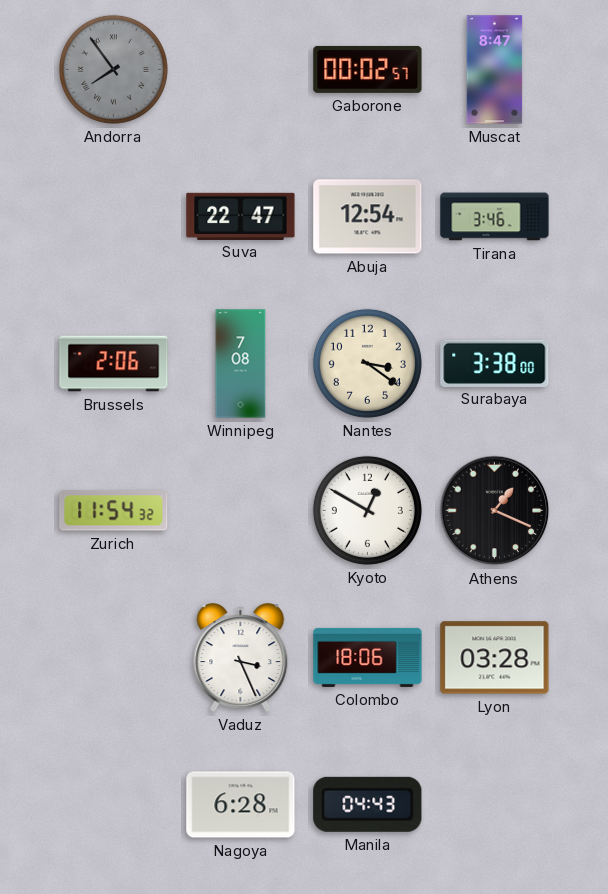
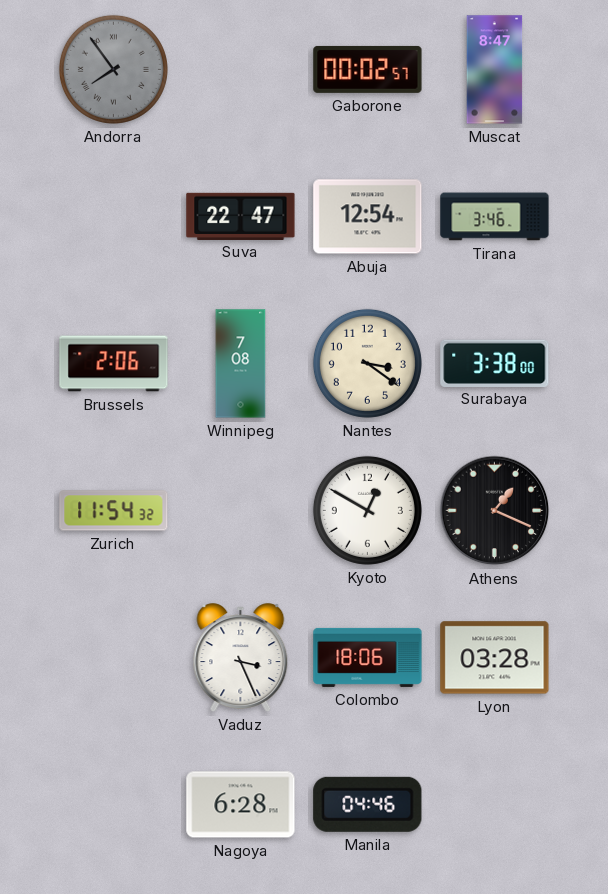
Manila: 04:43 -> 04:46
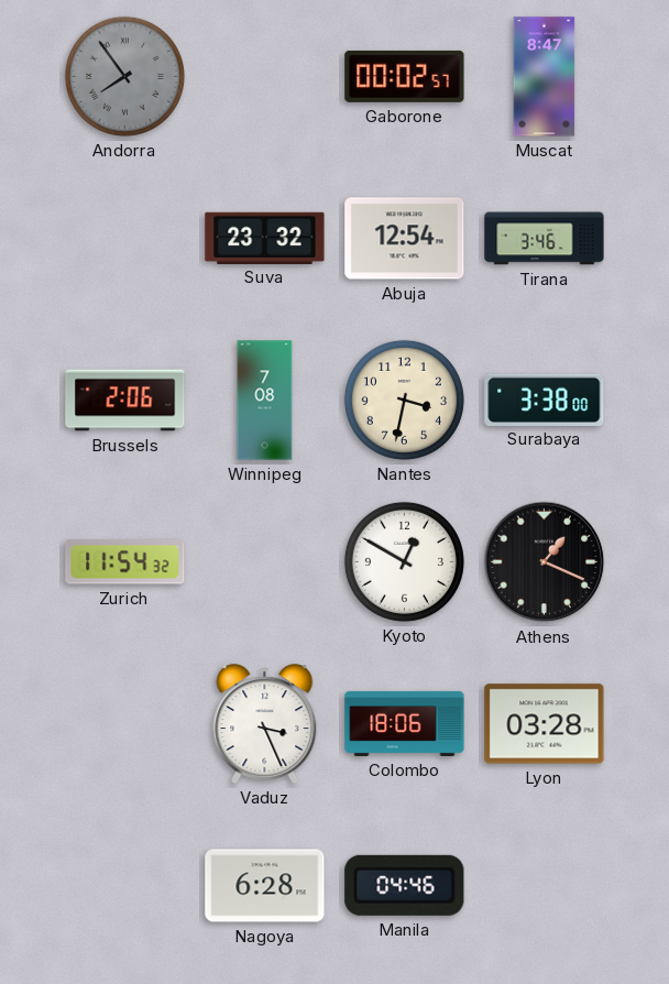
Suva: 22:47 -> 23:32
Nantes: 3:21 -> 3:32
